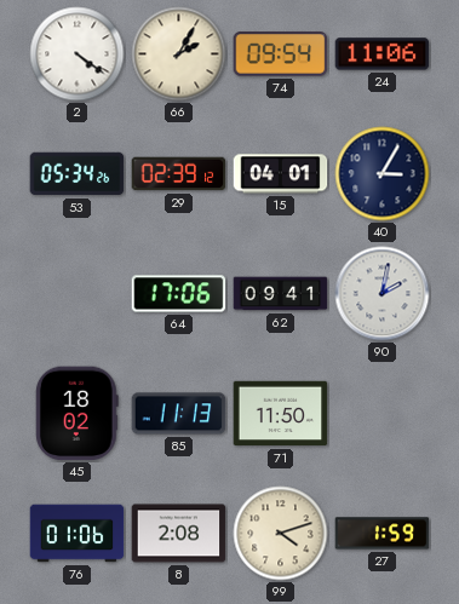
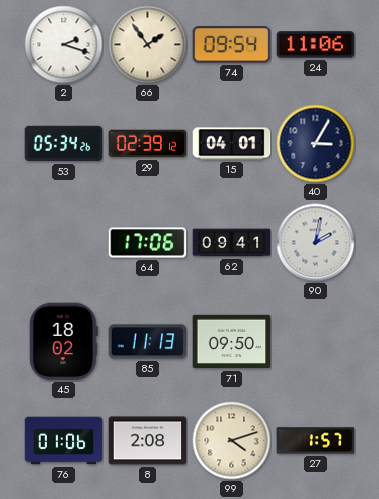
2: 4:21 -> 2:18
66: 2:05 -> 1:54
71: 11:50 -> 09:50
27: 1:59 -> 1:57
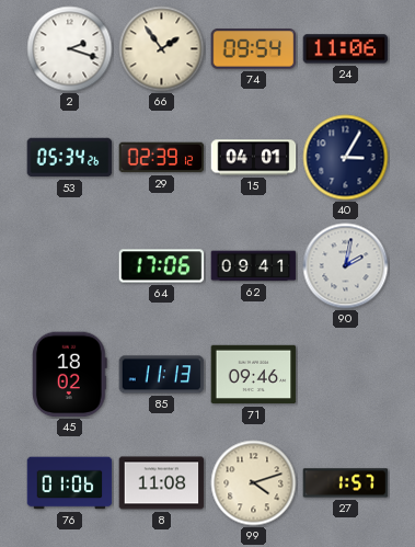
71: 09:50 -> 09:46
8: 2:08 -> 11:08
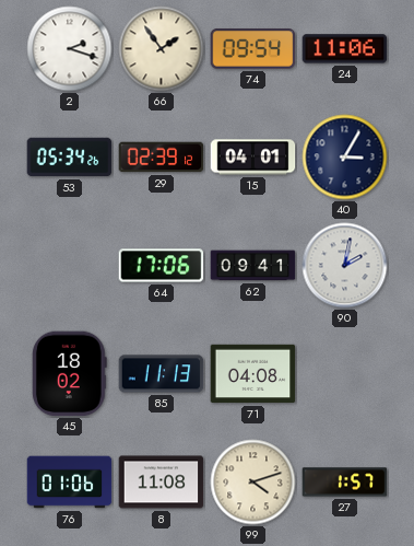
71: 09:46 -> 04:08
